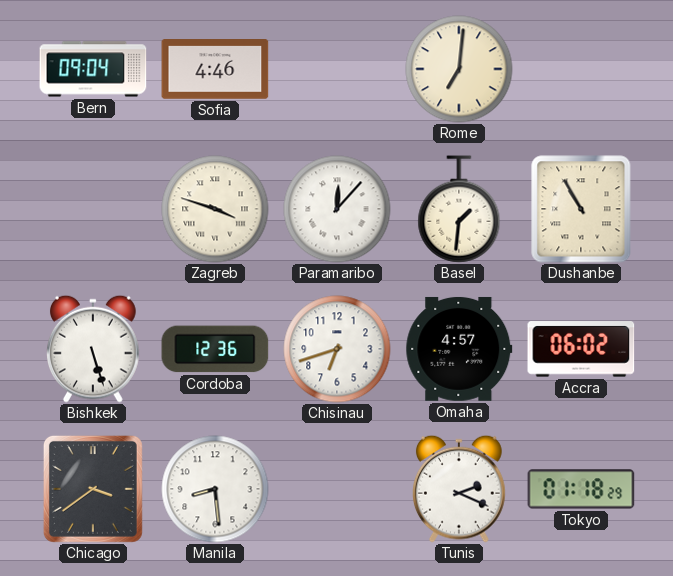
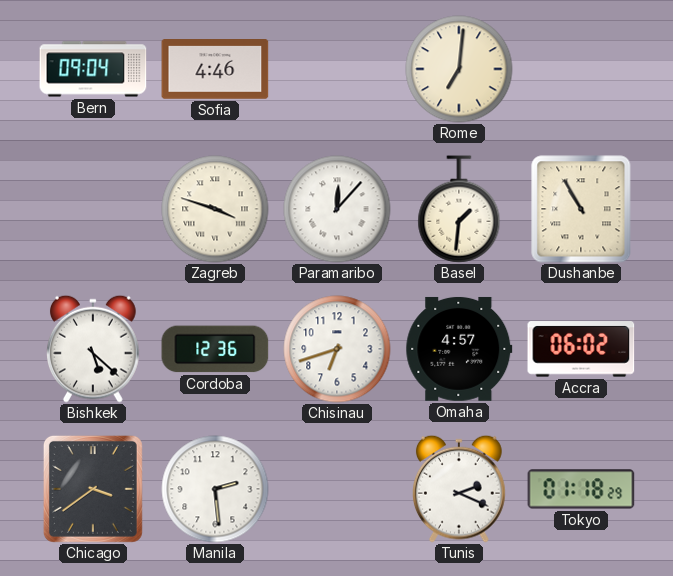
Bishkek: 5:27 -> 5:22
Manila: 8:29 -> 2:29
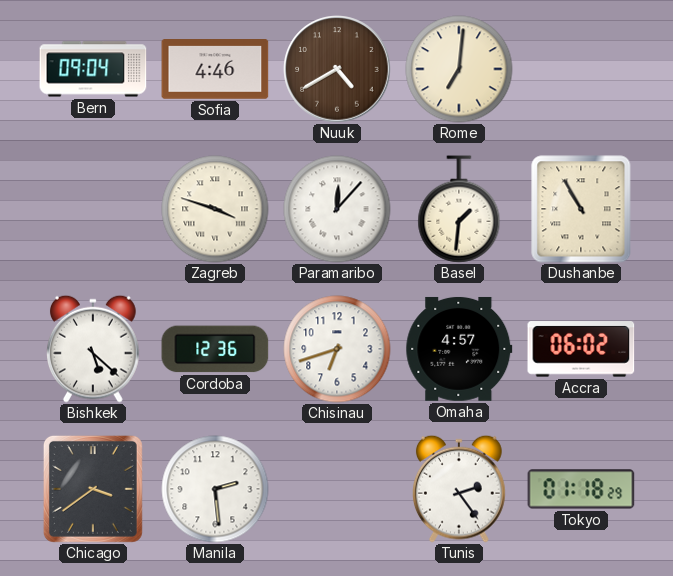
Nuuk: none -> 4:40
Tunis: 2:19 -> 2:24
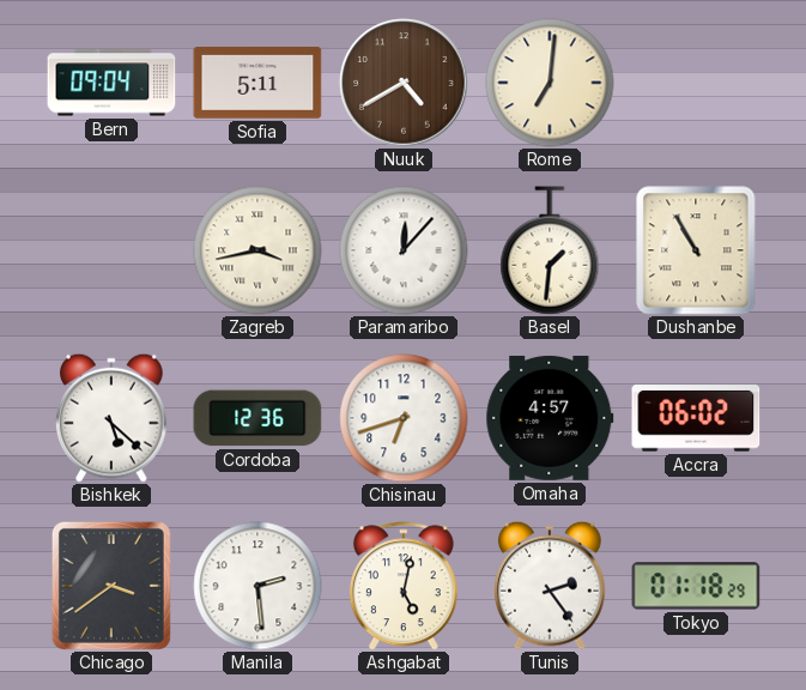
Sofia: 4:46 -> 5:11
Zagreb: 3:48 -> 3:43
Ashgabat: none -> 5:02
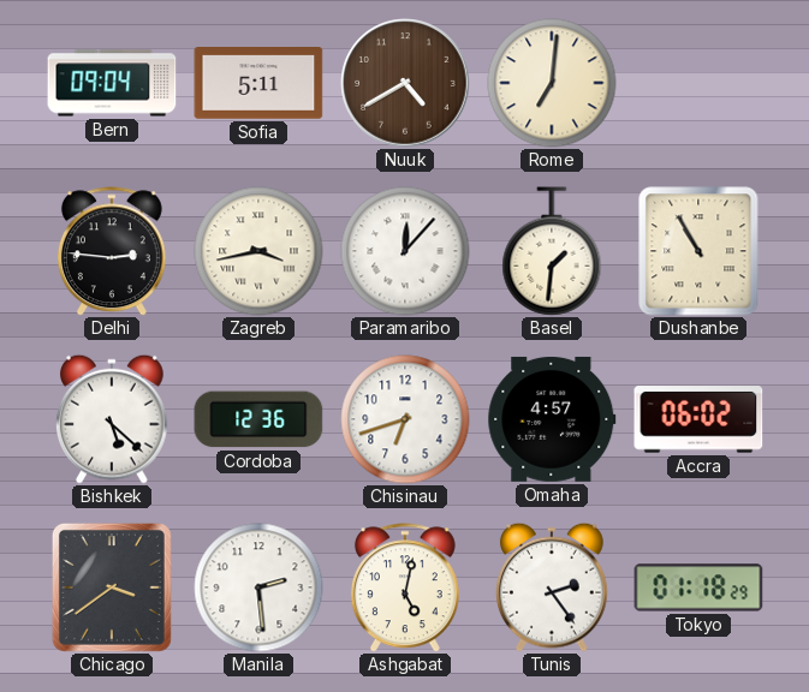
Delhi: none -> 2:46
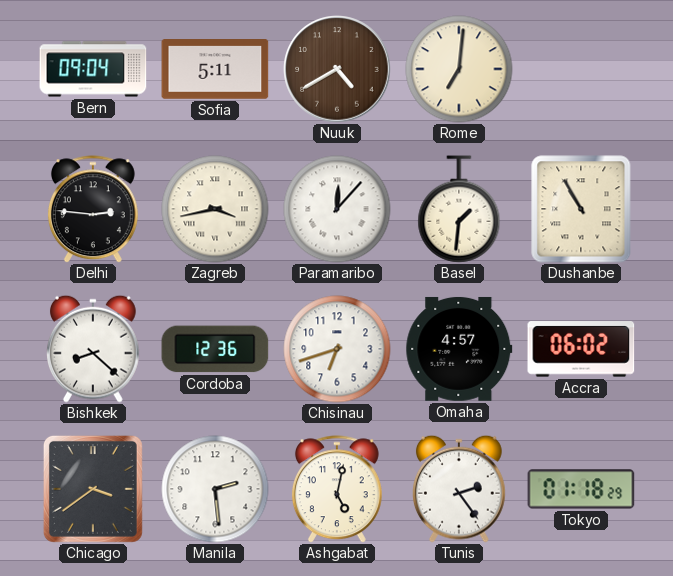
Bishkek: 5:22 -> 8:22
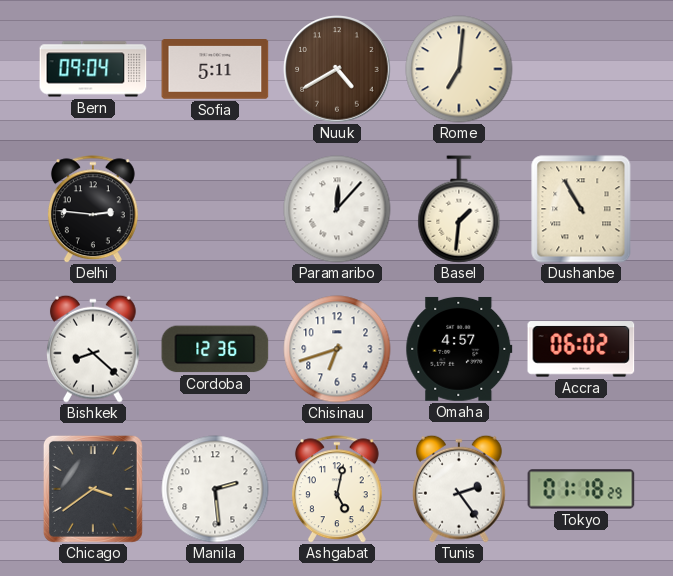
Zagreb: 3:43 -> none
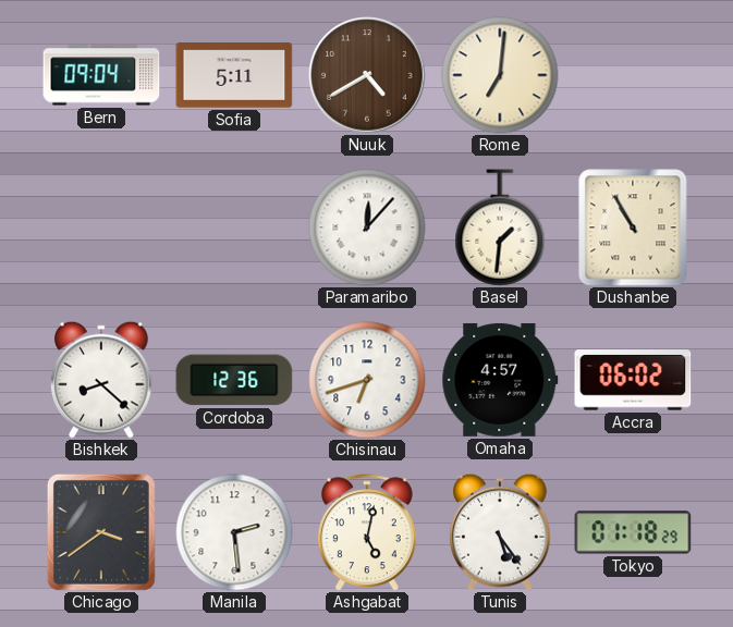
Delhi: 2:46 -> none
Tunis: 2:24 -> 5:24
